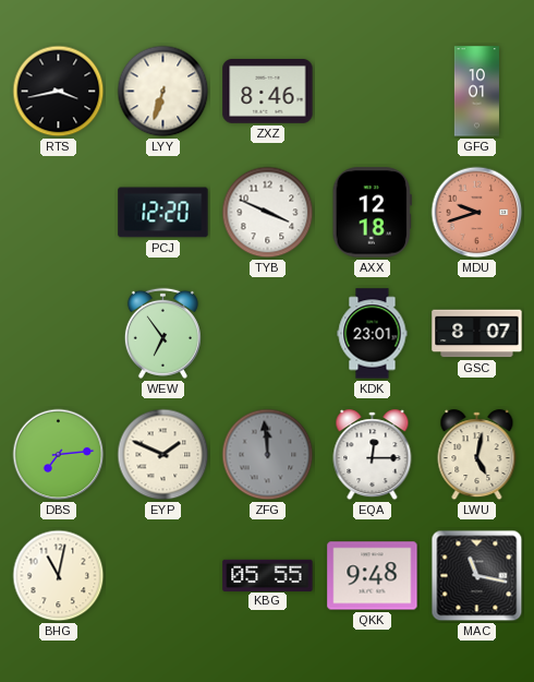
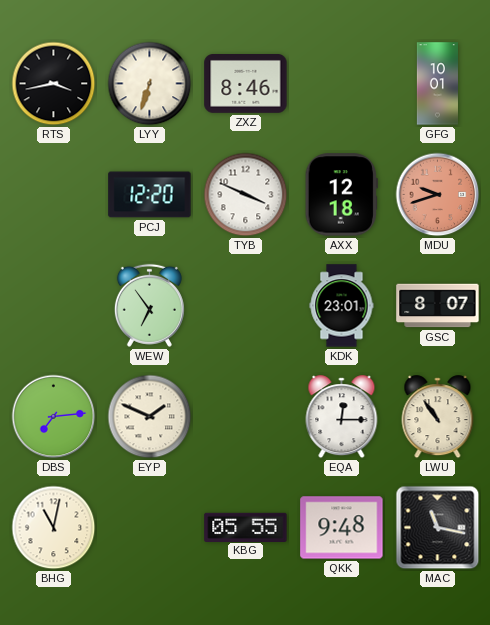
ZFG: 11:59 -> none
LWU: 5:02 -> 10:54
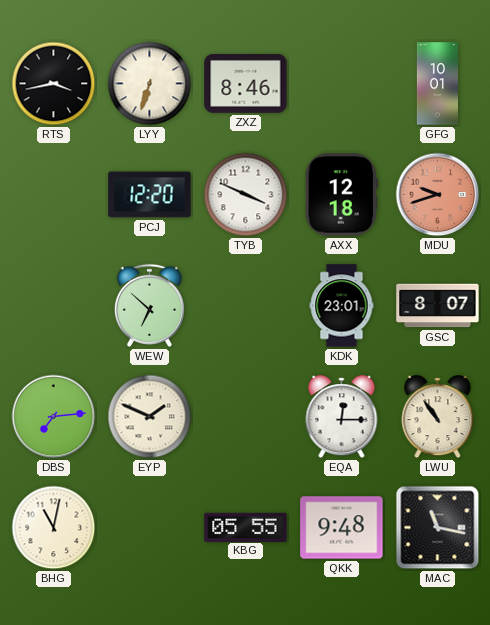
WEW: 6:54 -> 6:52
